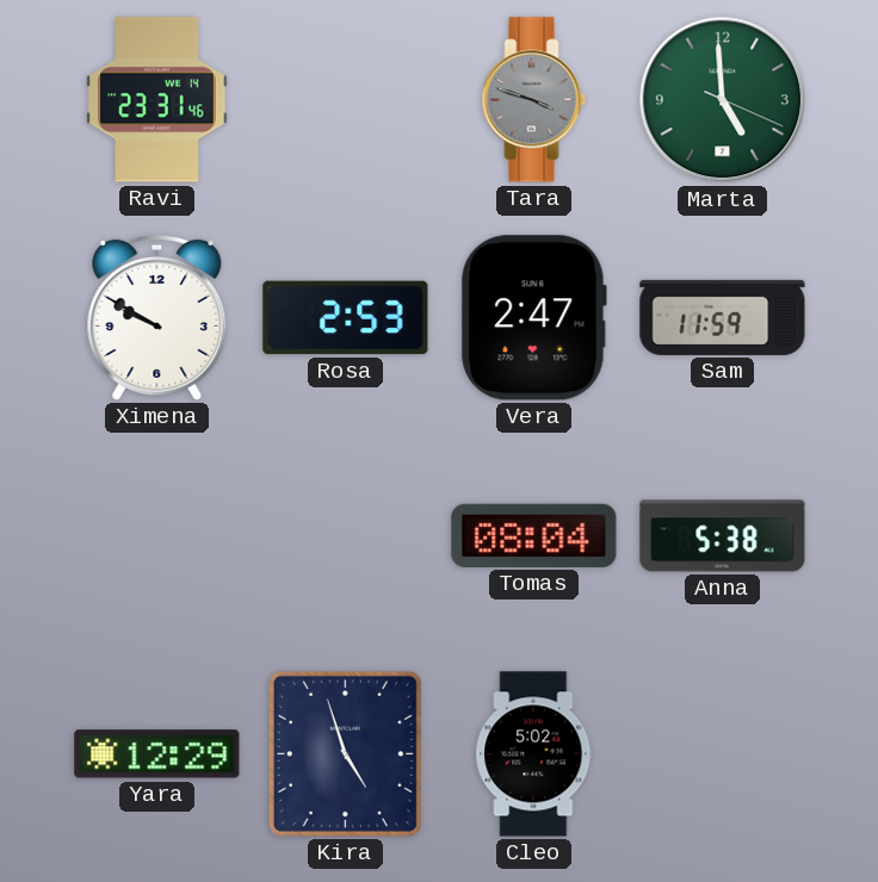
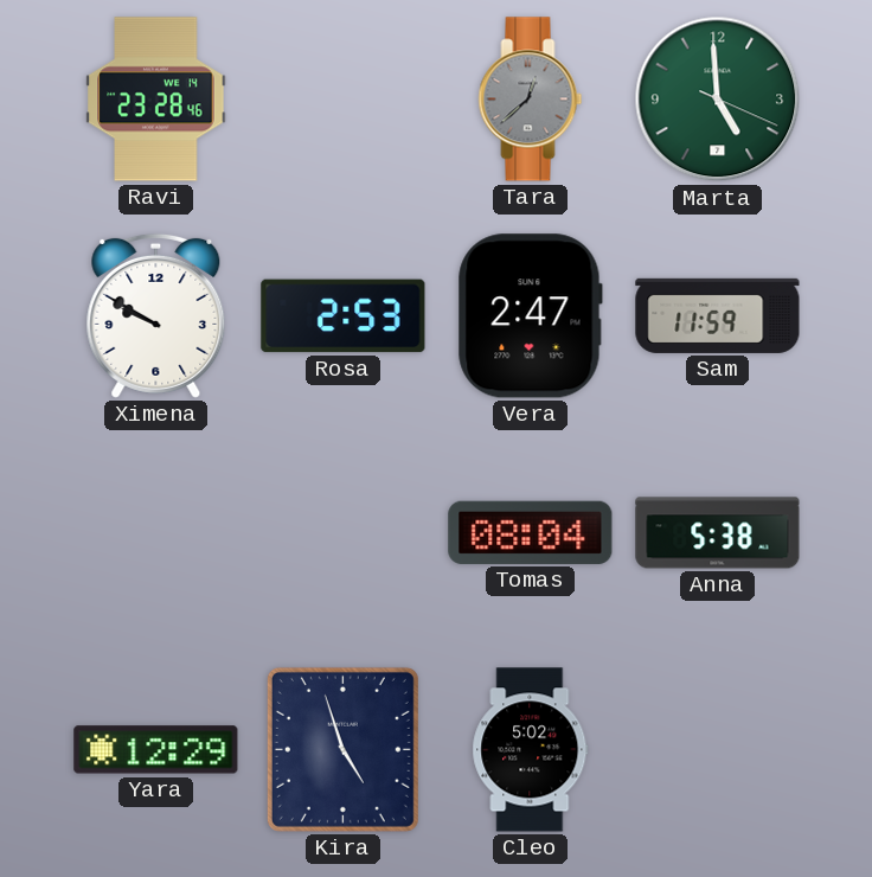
Ravi: 23:31 -> 23:28
Tara: 3:48 -> 12:38
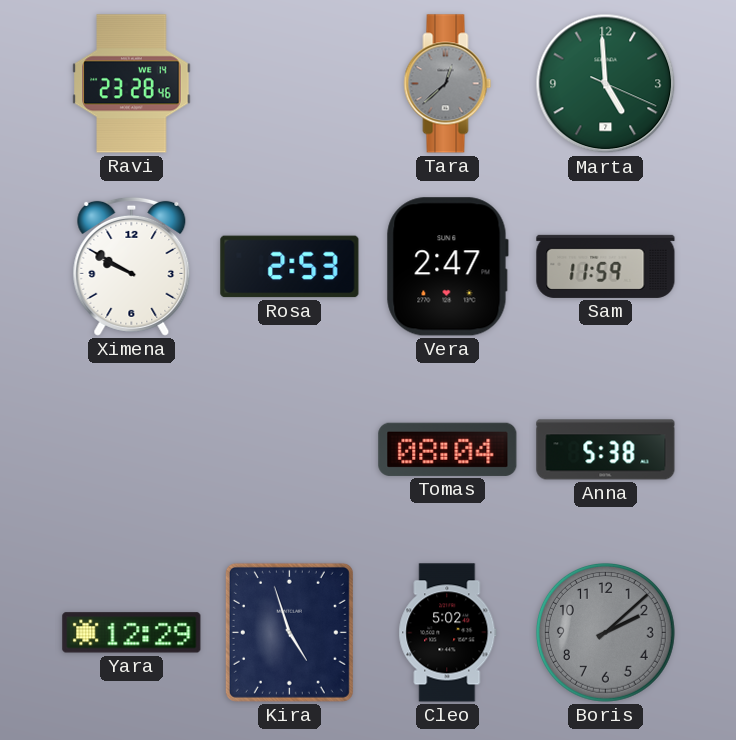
Boris: none -> 2:08
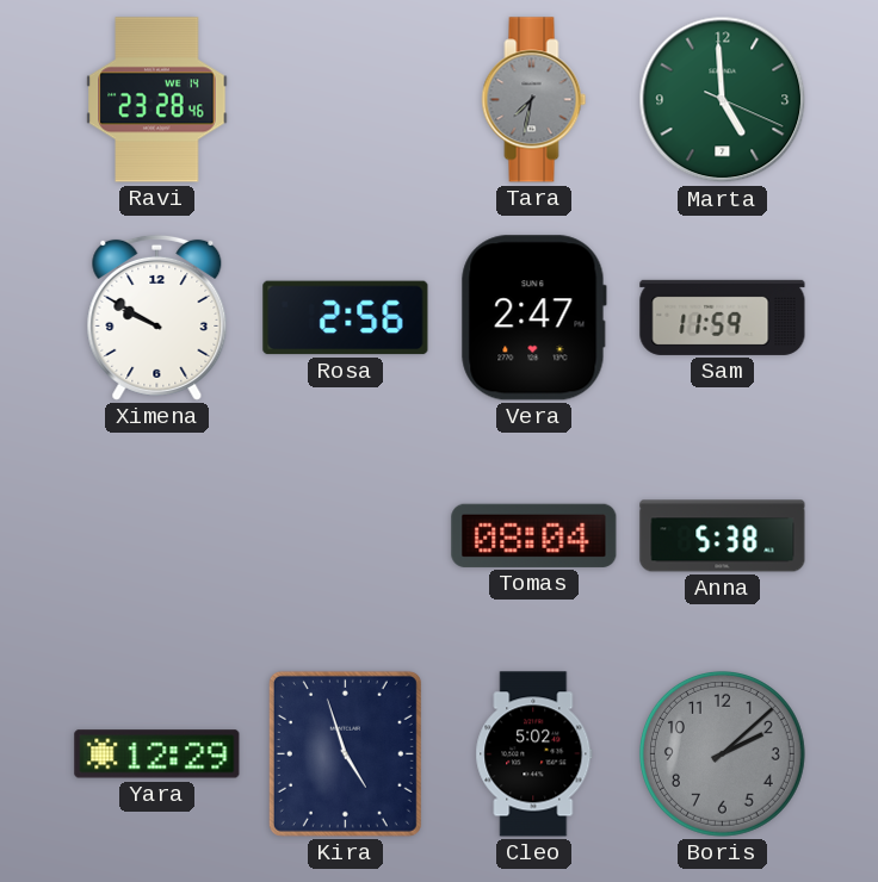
Tara: 12:38 -> 7:32
Rosa: 2:53 -> 2:56
